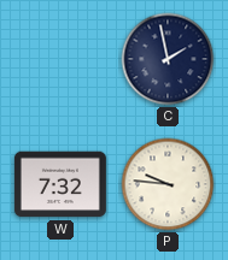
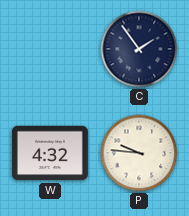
C: 1:58 -> 1:54
W: 7:32 -> 4:32
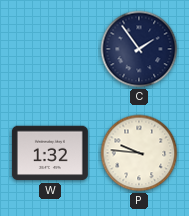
W: 4:32 -> 1:32
